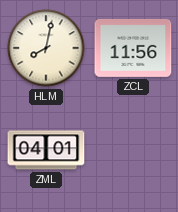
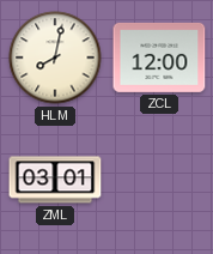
ZCL: 11:56 -> 12:00
ZML: 04:01 -> 03:01
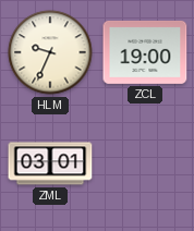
HLM: 8:02 -> 9:34
ZCL: 12:00 -> 19:00
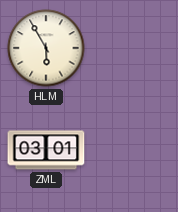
HLM: 9:34 -> 5:55
ZCL: 19:00 -> none
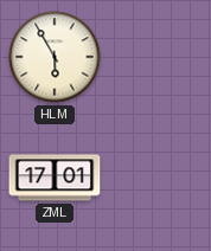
ZML: 03:01 -> 17:01
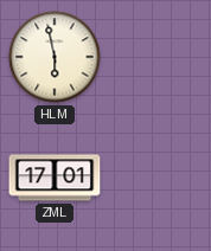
HLM: 5:55 -> 5:58
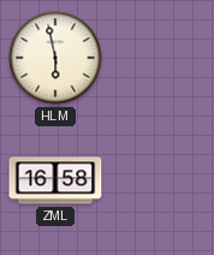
ZML: 17:01 -> 16:58
